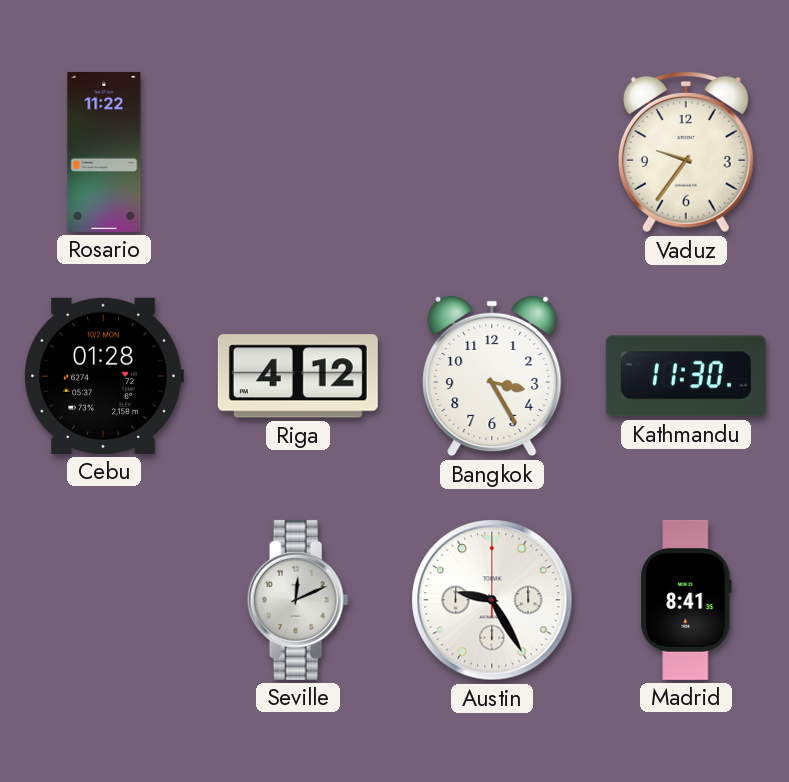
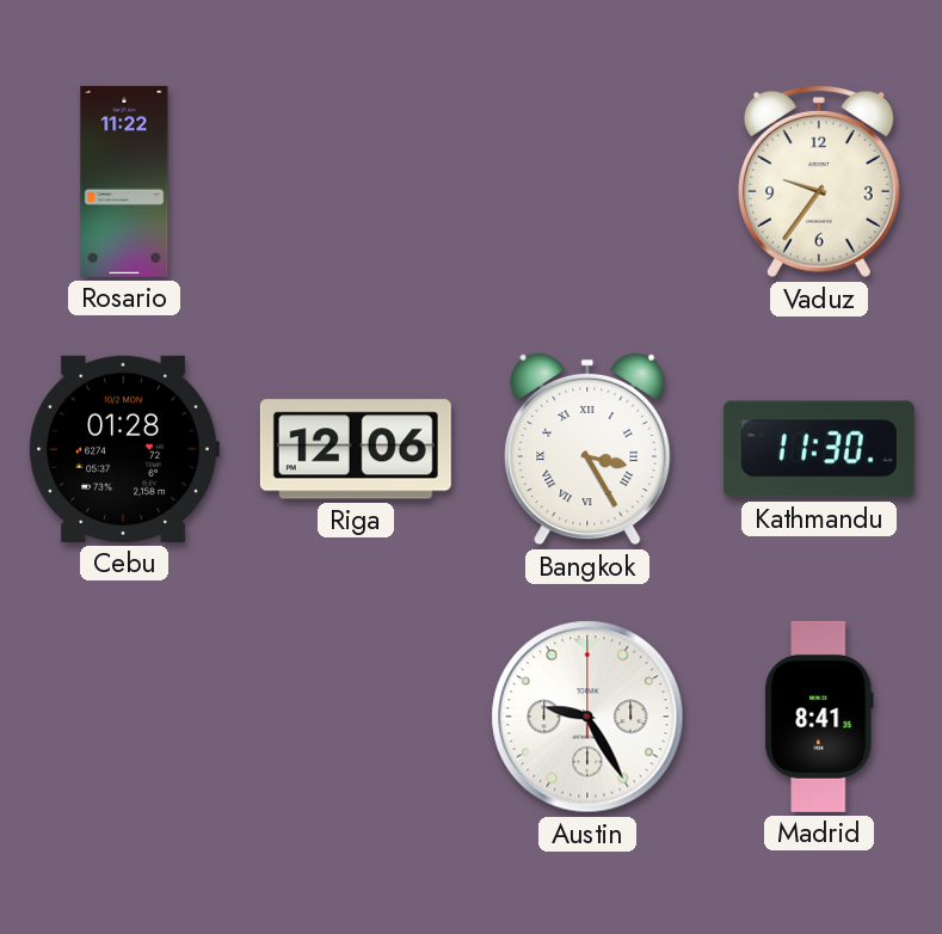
Riga: 4:12 -> 12:06
Bangkok numerals: Arabic -> Roman
Seville: 12:11 -> none
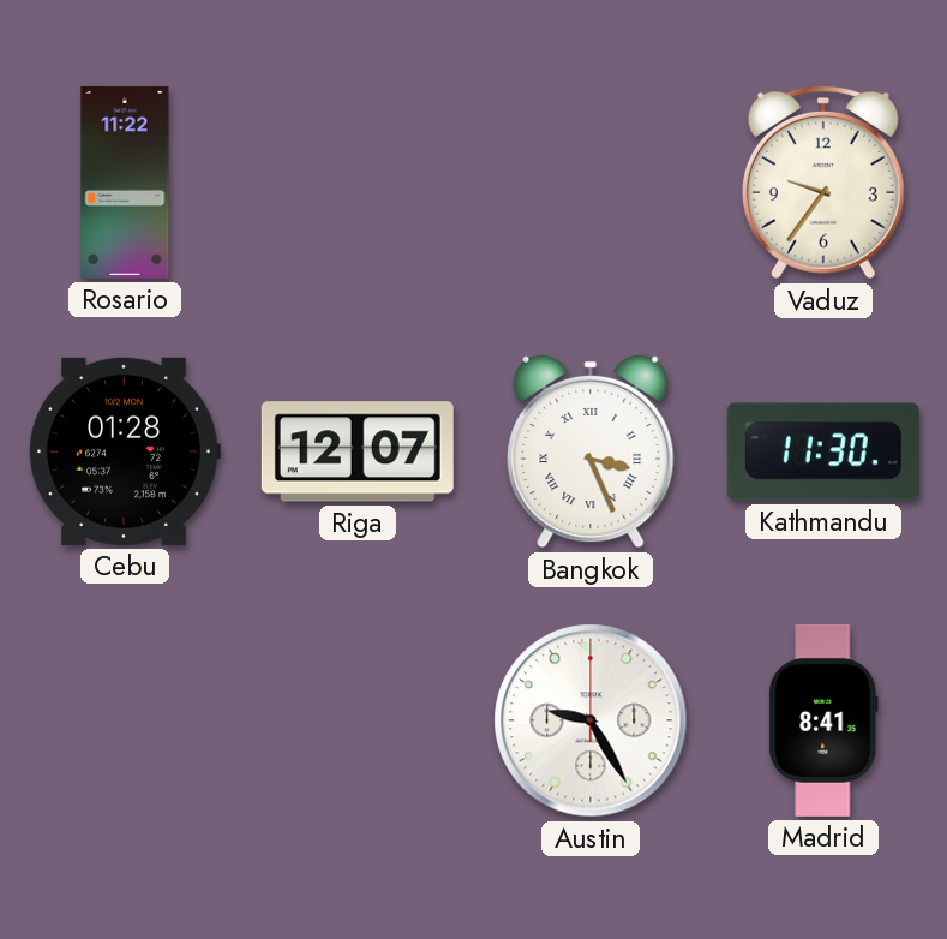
Riga: 12:06 -> 12:07
Bangkok: 3:25 -> 3:26
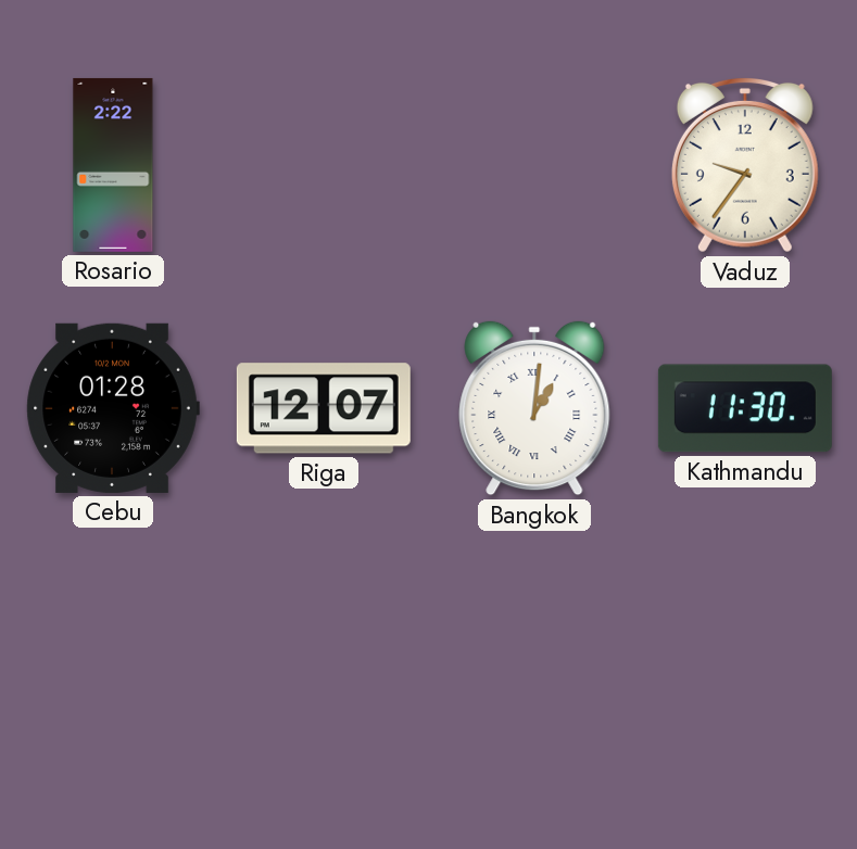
Rosario: 11:22 -> 2:22
Bangkok: 3:26 -> 1:01
Austin: 9:25 -> none
Madrid: 8:41 -> none
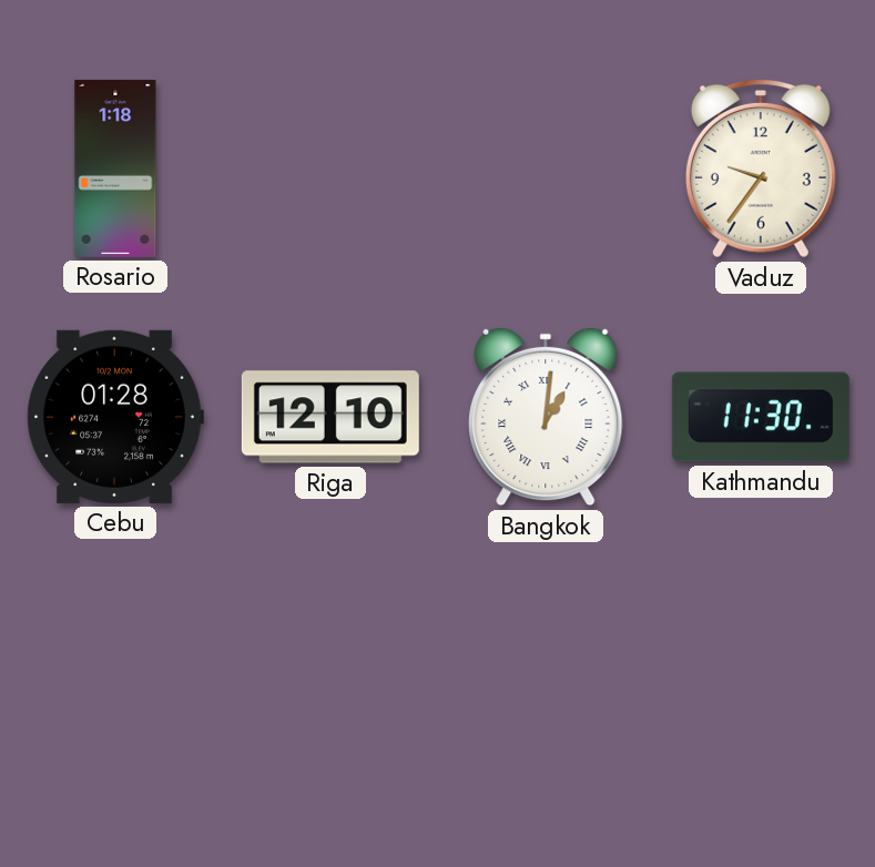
Rosario: 2:22 -> 1:18
Riga: 12:07 -> 12:10
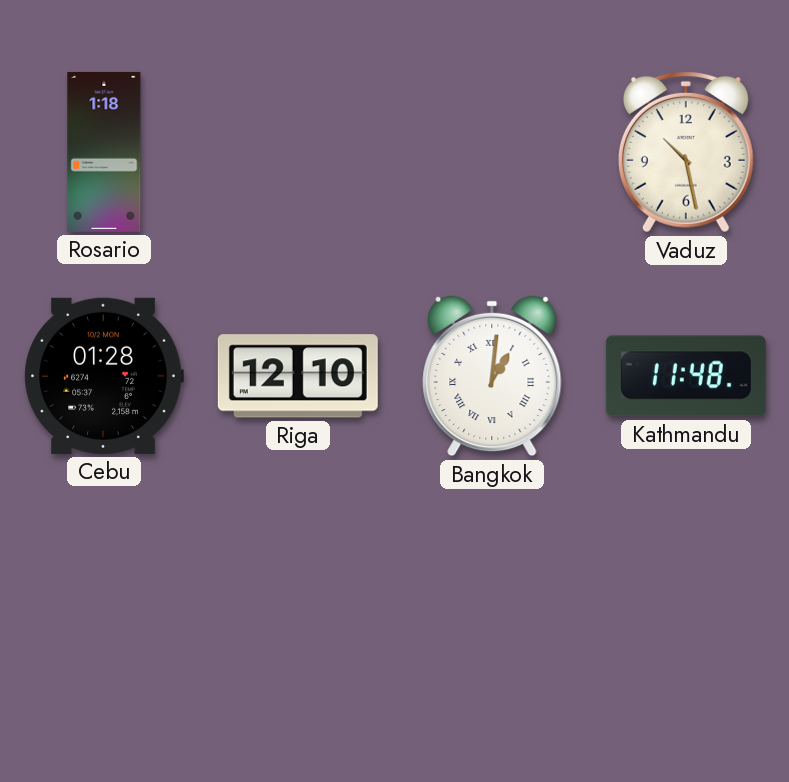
Vaduz: 9:36 -> 10:28
Kathmandu: 11:30 -> 11:48
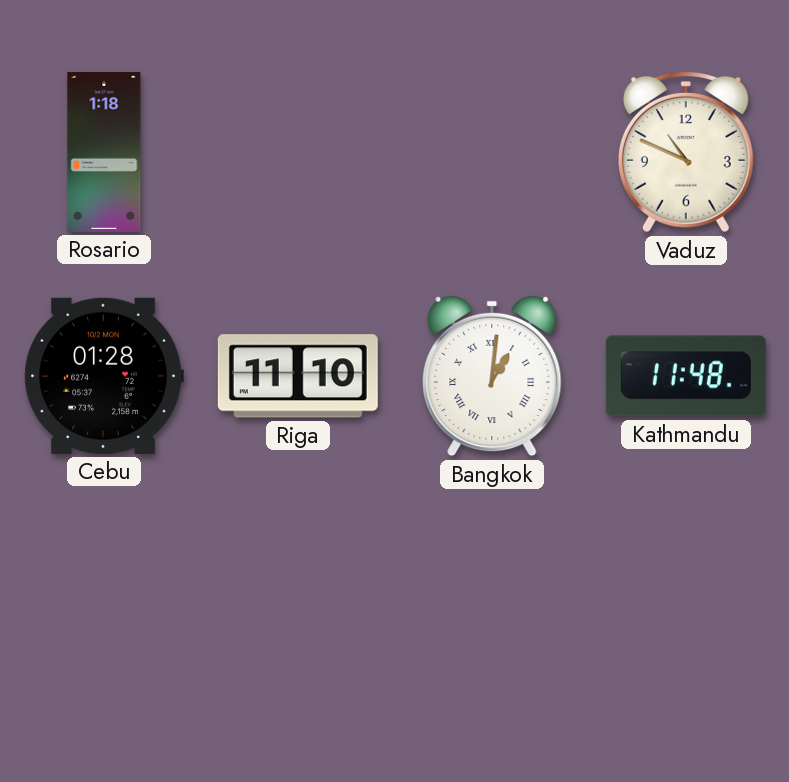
Vaduz: 10:28 -> 10:49
Riga: 12:10 -> 11:10
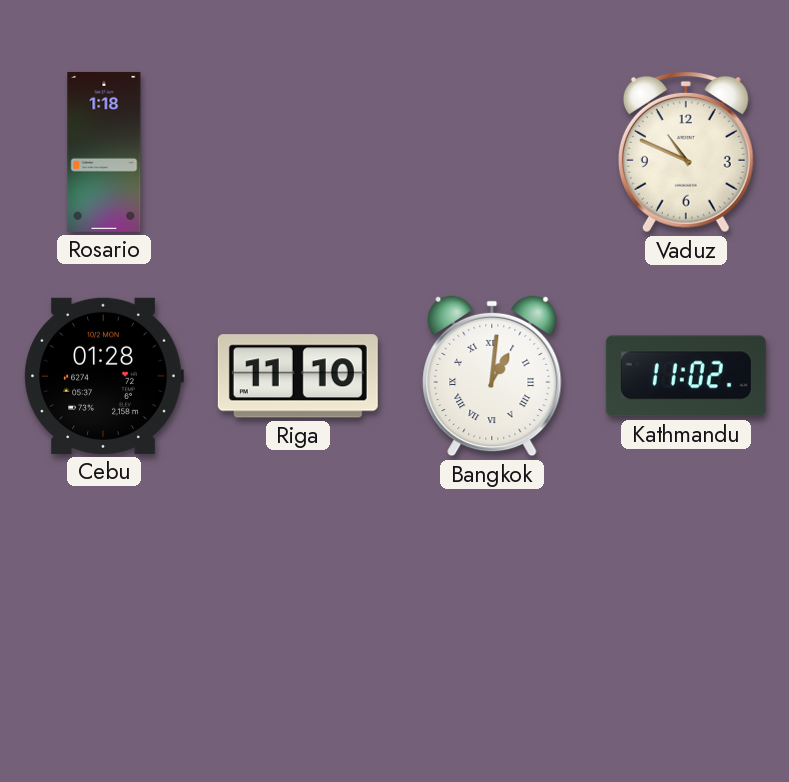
Kathmandu: 11:48 -> 11:02
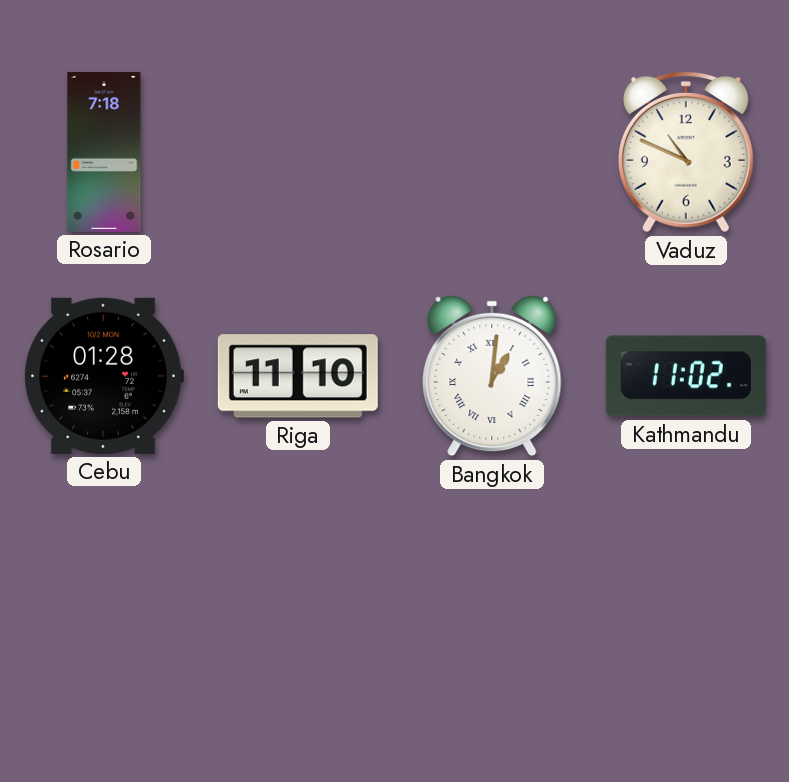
Rosario: 1:18 -> 7:18
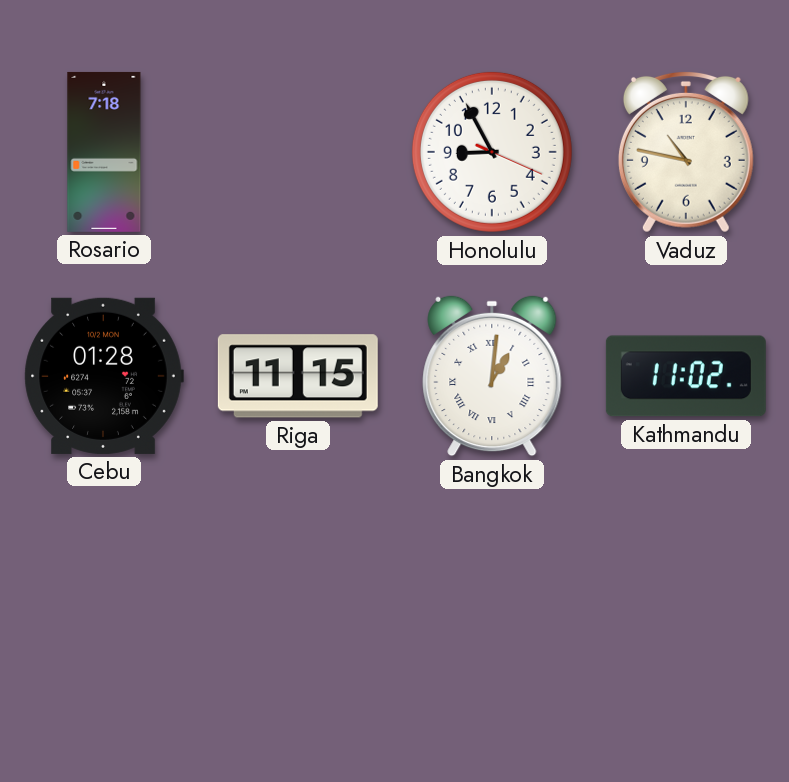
Honolulu: none -> 8:55
Vaduz: 10:49 -> 10:47
Riga: 11:10 -> 11:15
